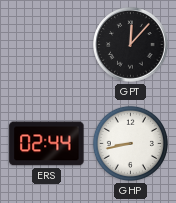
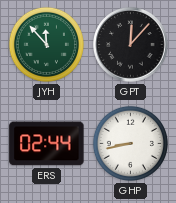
JYH: none -> 11:53
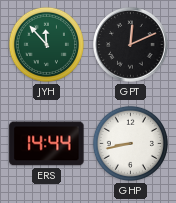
GPT: 12:07 -> 12:11
ERS: 02:44 -> 14:44
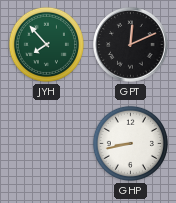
JYH: 11:53 -> 7:53
ERS: 14:44 -> none
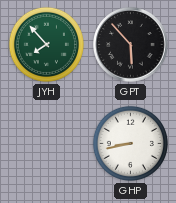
GPT: 12:11 -> 5:53
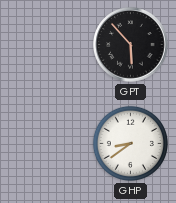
JYH: 7:53 -> none
GHP: 8:43 -> 8:39
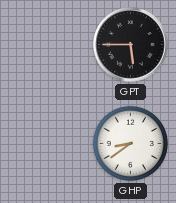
GPT: 5:53 -> 5:45
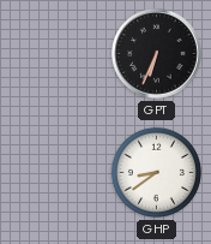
GPT: 5:45 -> 6:34
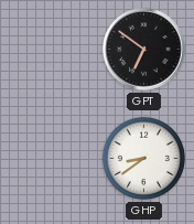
GPT: 6:34 -> 6:51
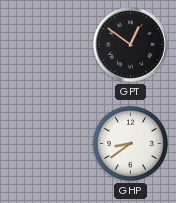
GPT: 6:51 -> 12:51
